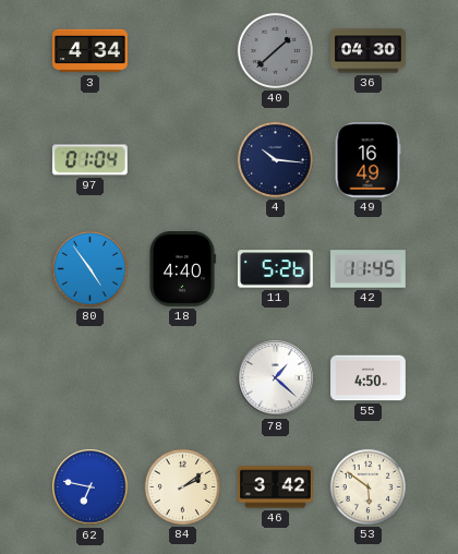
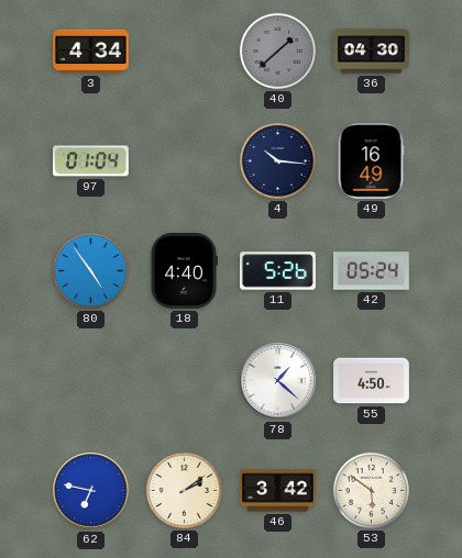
42: 11:45 -> 05:24
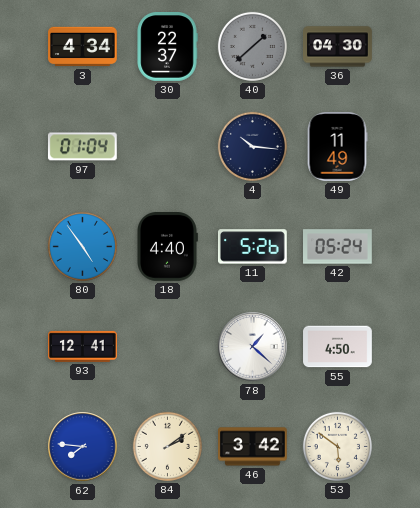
30: none -> 22:37
49: 16:49 -> 11:49
93: none -> 12:41
62: 6:47 -> 7:46
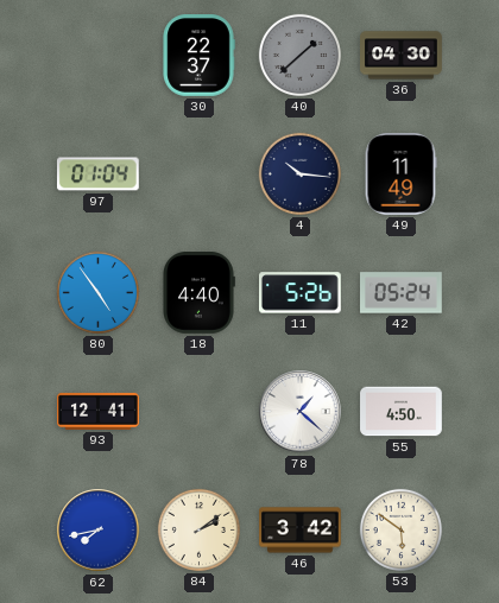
3: 4:34 -> none
62: 7:46 -> 7:43
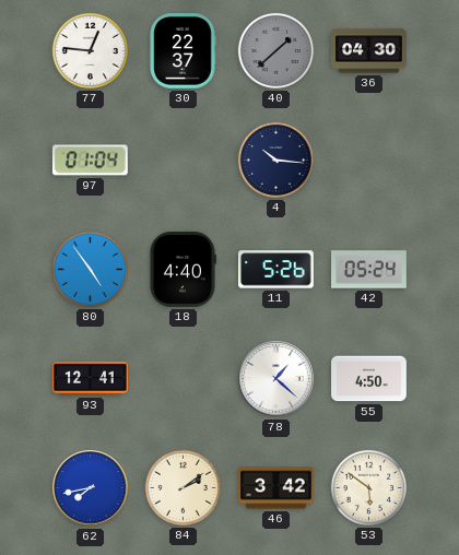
77: none -> 12:46
49: 11:49 -> none
